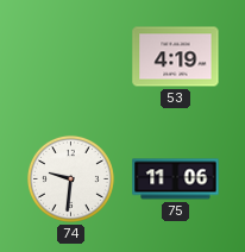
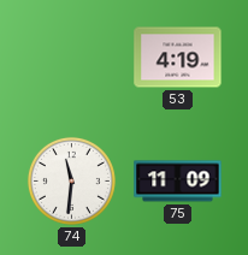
74: 9:31 -> 11:31
75: 11:06 -> 11:09
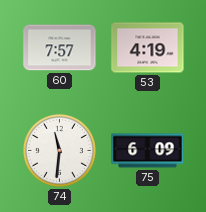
60: none -> 7:57
75: 11:09 -> 6:09
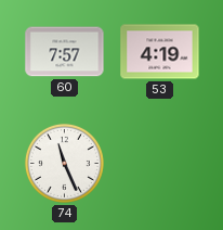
74: 11:31 -> 11:26
75: 6:09 -> none
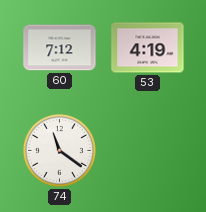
60: 7:57 -> 7:12
74: 11:26 -> 11:21
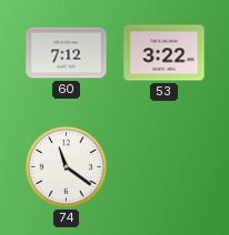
53: 4:19 -> 3:22
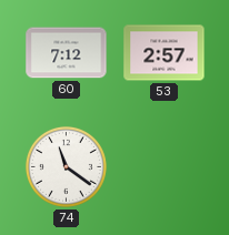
53: 3:22 -> 2:57
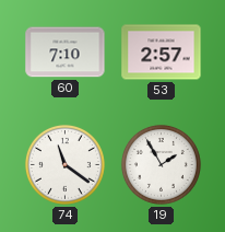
60: 7:12 -> 7:10
19: none -> 1:55
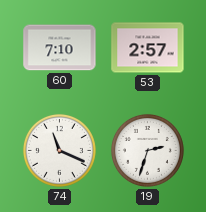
74: 11:21 -> 11:19
19: 1:55 -> 2:33
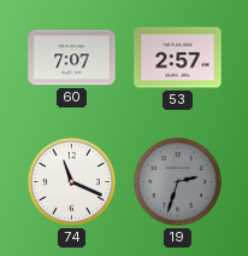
60: 7:10 -> 7:07
19 dial: white -> grey
